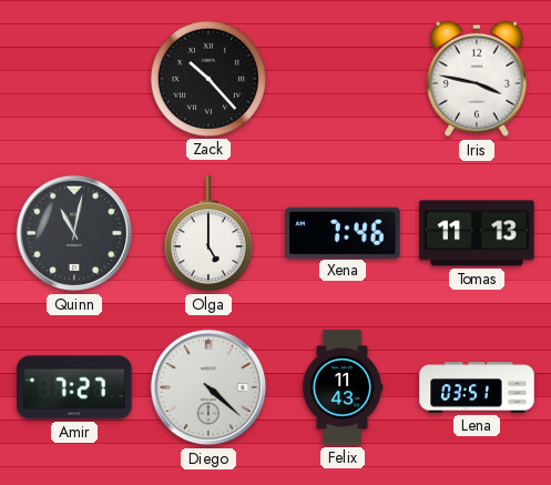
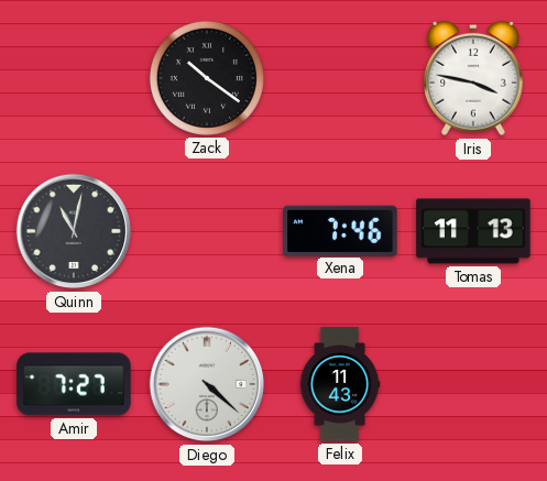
Zack: 10:23 -> 10:21
Olga: 5:00 -> none
Lena: 03:51 -> none
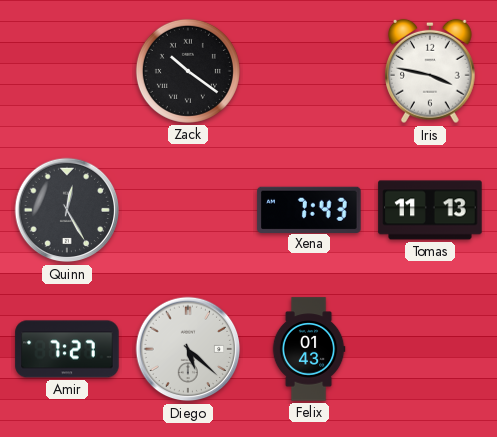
Quinn: 11:02 -> 12:25
Xena: 7:46 -> 7:43
Diego: 4:22 -> 5:22
Felix: 11:43 -> 01:43
